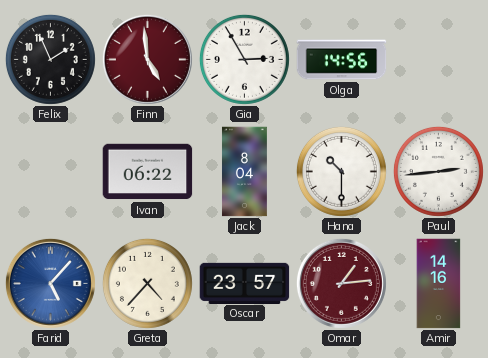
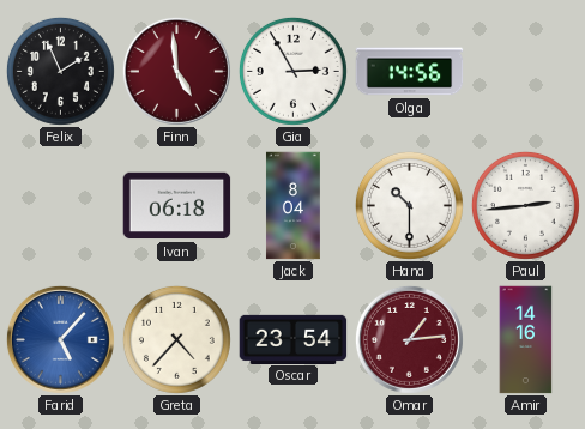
Ivan: 06:22 -> 06:18
Oscar: 23:57 -> 23:54
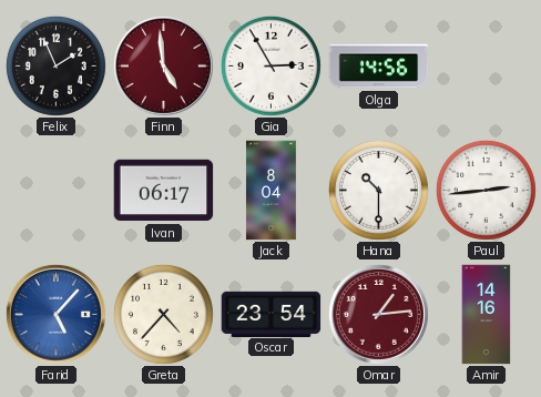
Ivan: 06:18 -> 06:17
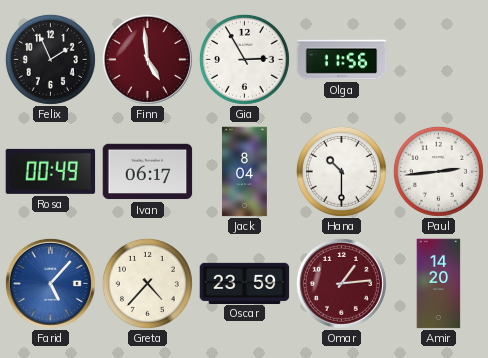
Olga: 14:56 -> 11:56
Rosa: none -> 00:49
Oscar: 23:54 -> 23:59
Amir: 14:16 -> 14:20
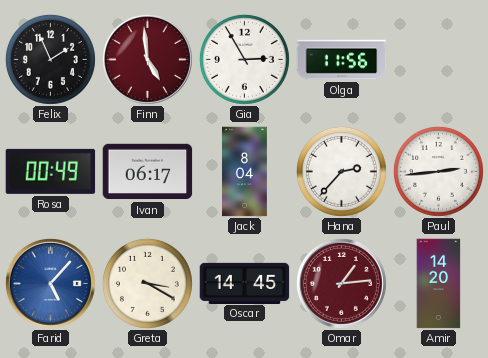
Hana: 10:30 -> 2:37
Greta: 4:37 -> 3:20
Oscar: 23:59 -> 14:45
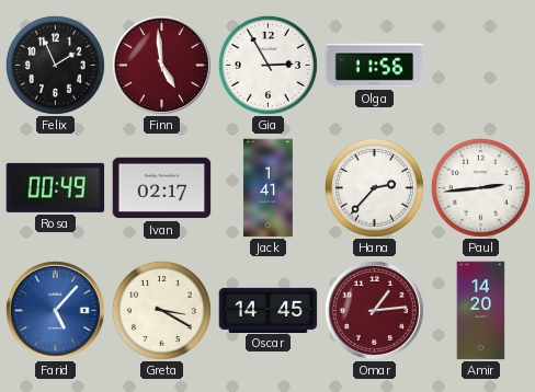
Ivan: 06:17 -> 02:17
Jack: 8:04 -> 1:41
